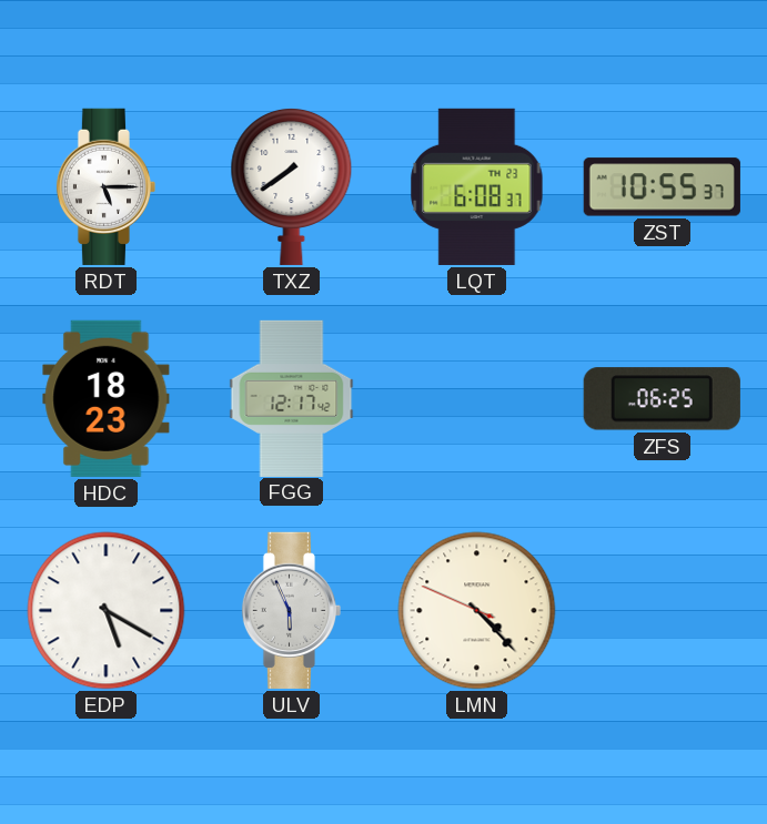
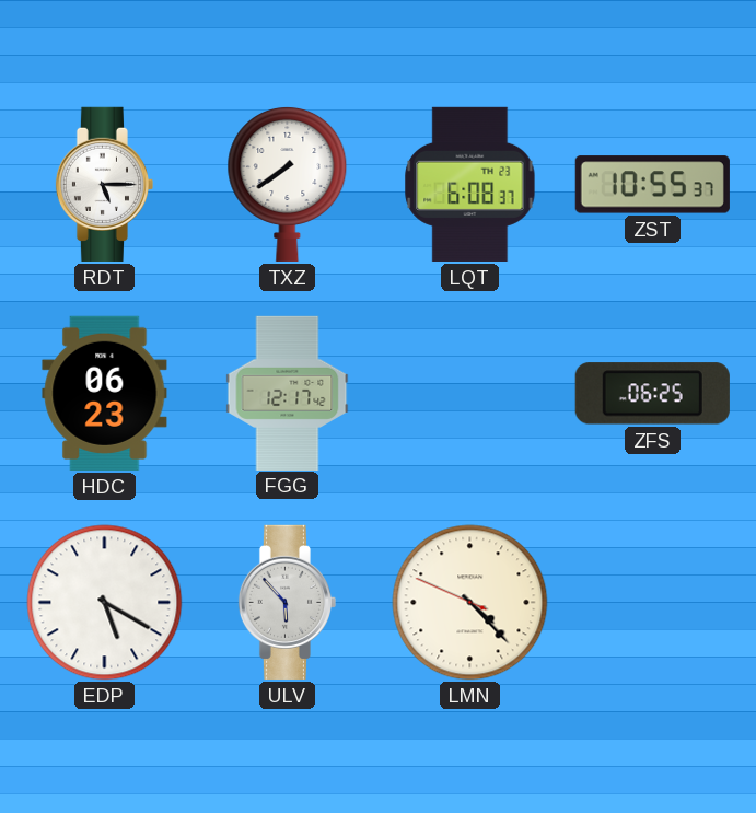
HDC: 18:23 -> 06:23
ULV: 5:56 -> 5:53
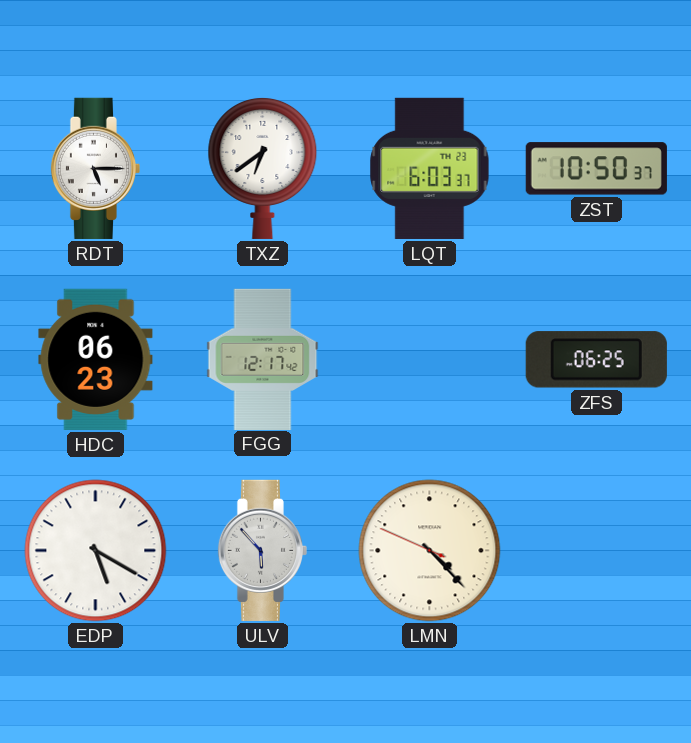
TXZ: 7:39 -> 6:39
LQT: 6:08 -> 6:03
ZST: 10:55 -> 10:50
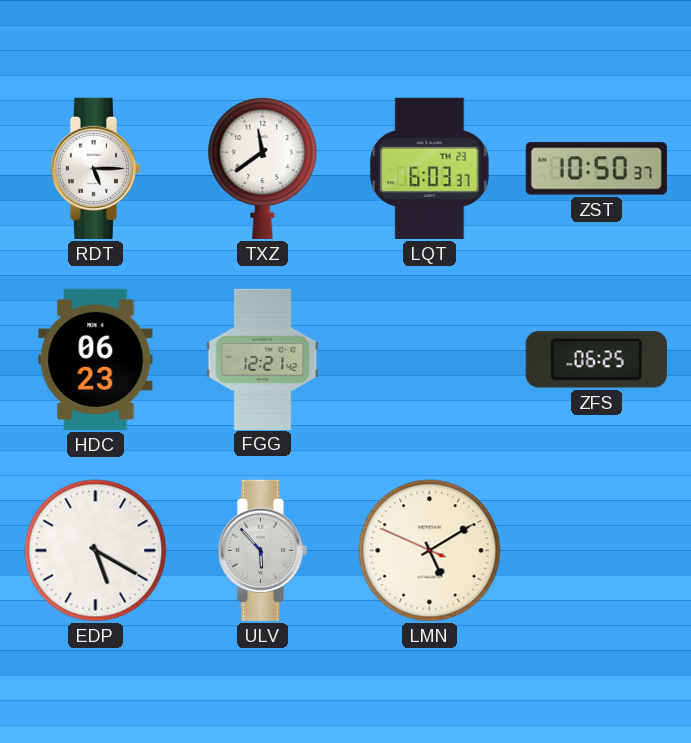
TXZ: 6:39 -> 11:39
FGG: 12:17 -> 12:21
LMN: 4:22 -> 5:09
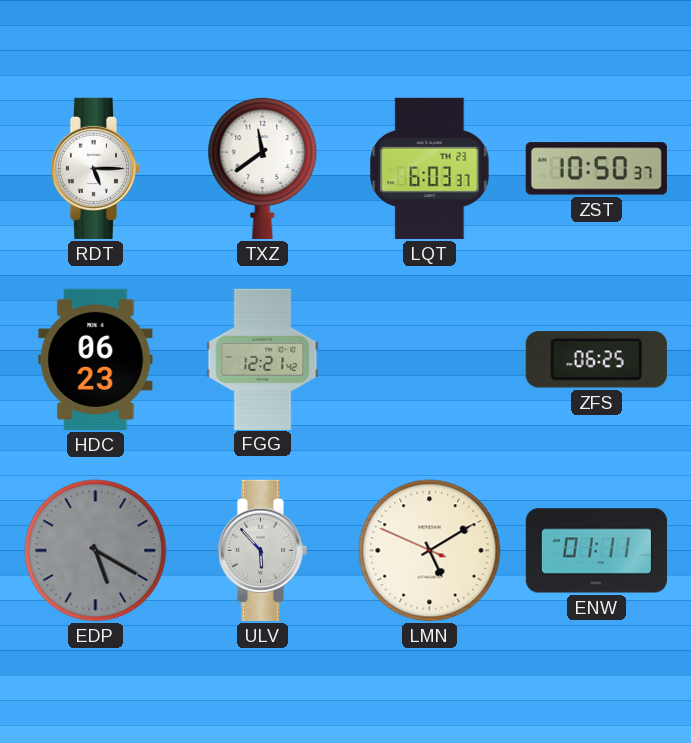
EDP dial: white -> grey
ENW: none -> 01:11
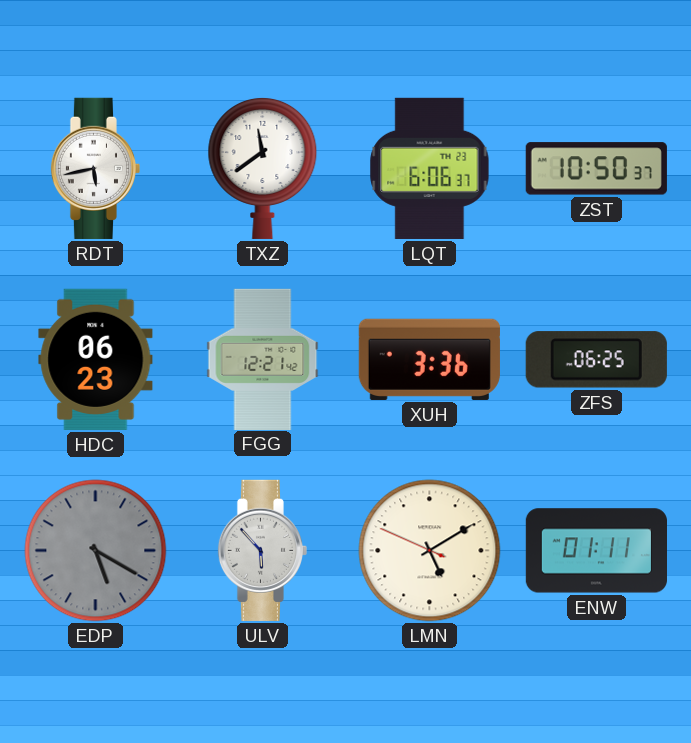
RDT: 5:15 -> 5:43
LQT: 6:03 -> 6:06
XUH: none -> 3:36
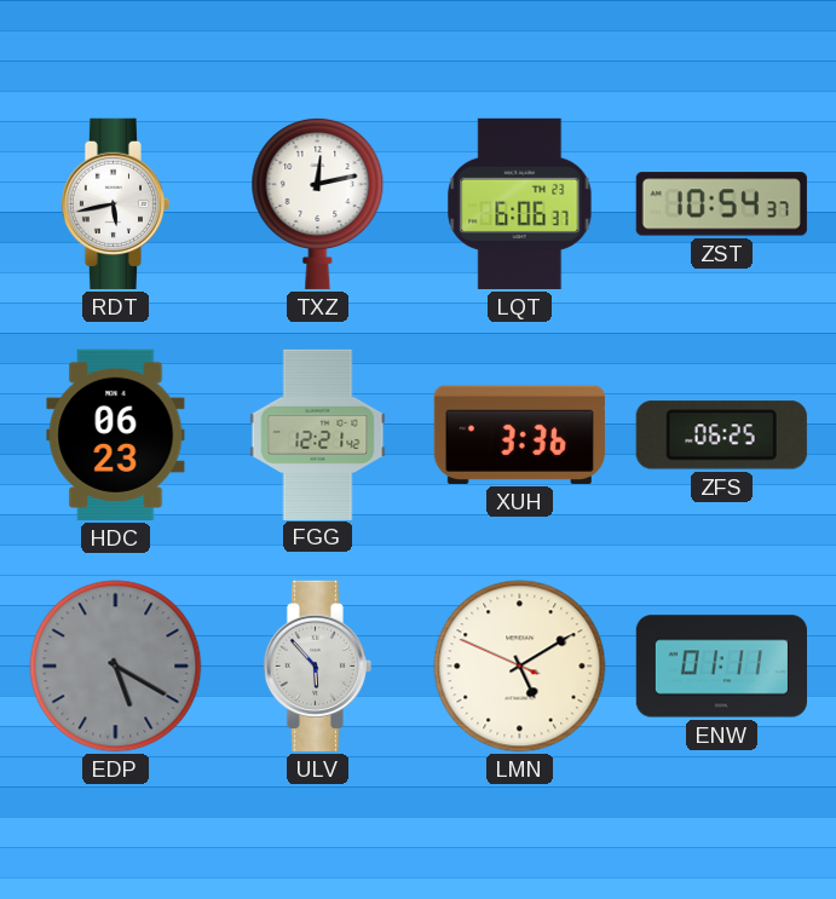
TXZ: 11:39 -> 12:13
ZST: 10:50 -> 10:54
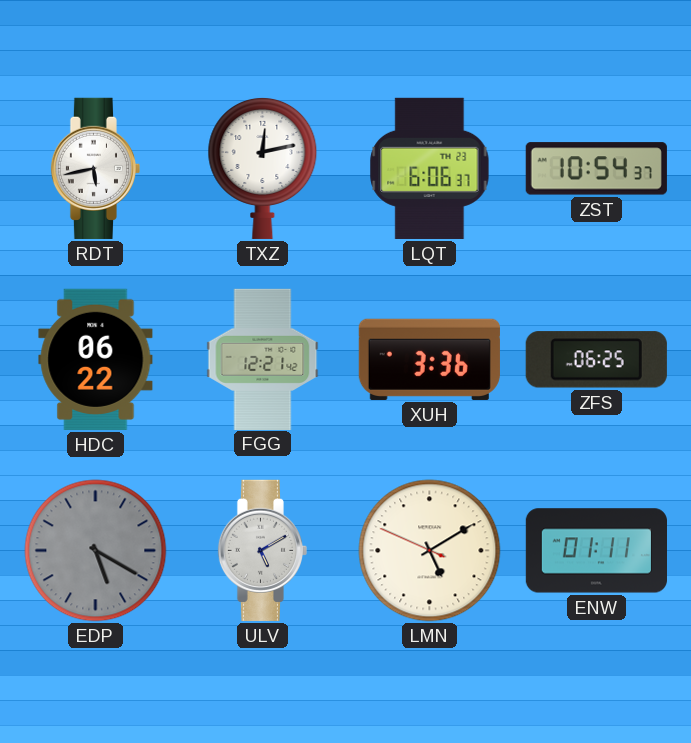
HDC: 06:23 -> 06:22
ULV: 5:53 -> 5:10
